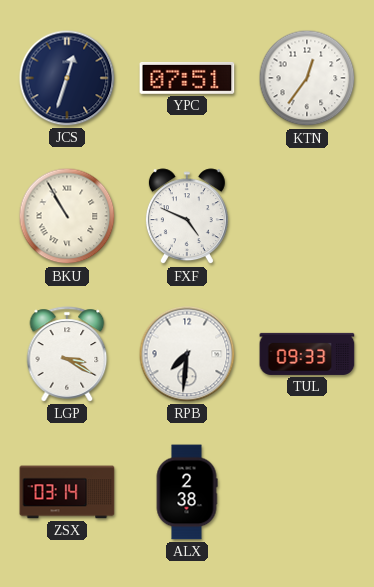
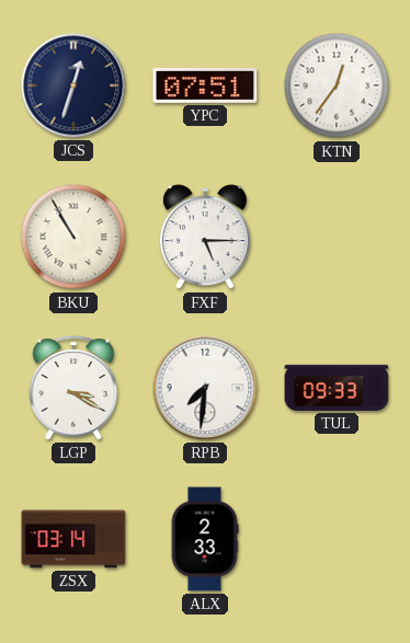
FXF: 4:49 -> 5:15
ALX: 2:38 -> 2:33
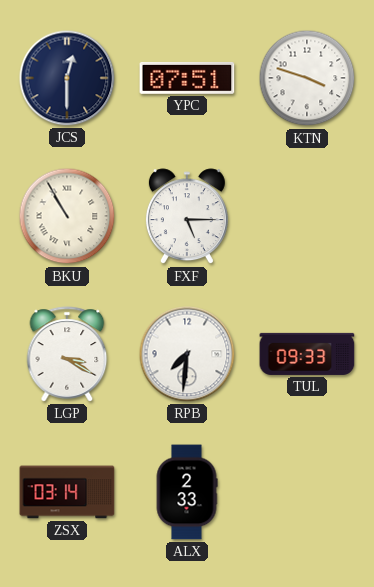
JCS: 12:33 -> 12:30
KTN: 12:36 -> 3:48
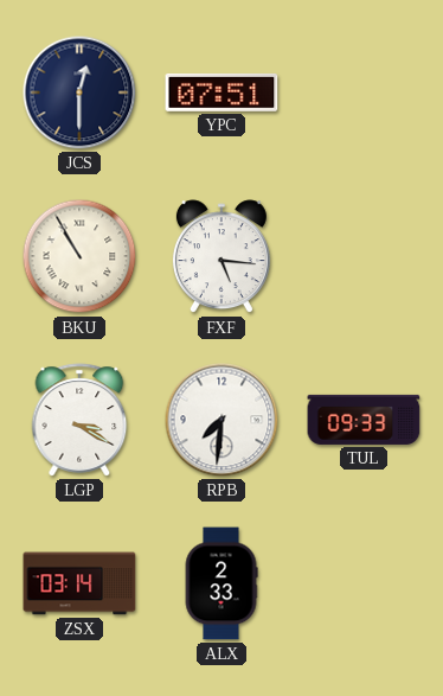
KTN: 3:48 -> none
FXF: 5:15 -> 5:16
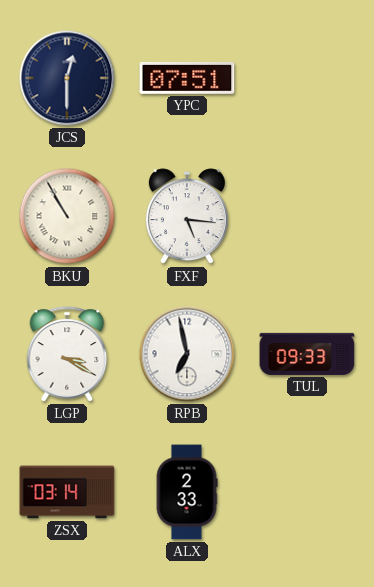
RPB: 7:31 -> 6:58
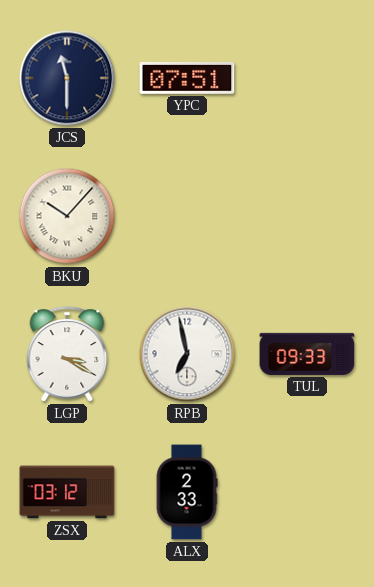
JCS: 12:30 -> 11:30
BKU: 10:55 -> 10:07
FXF: 5:16 -> none
ZSX: 03:14 -> 03:12
